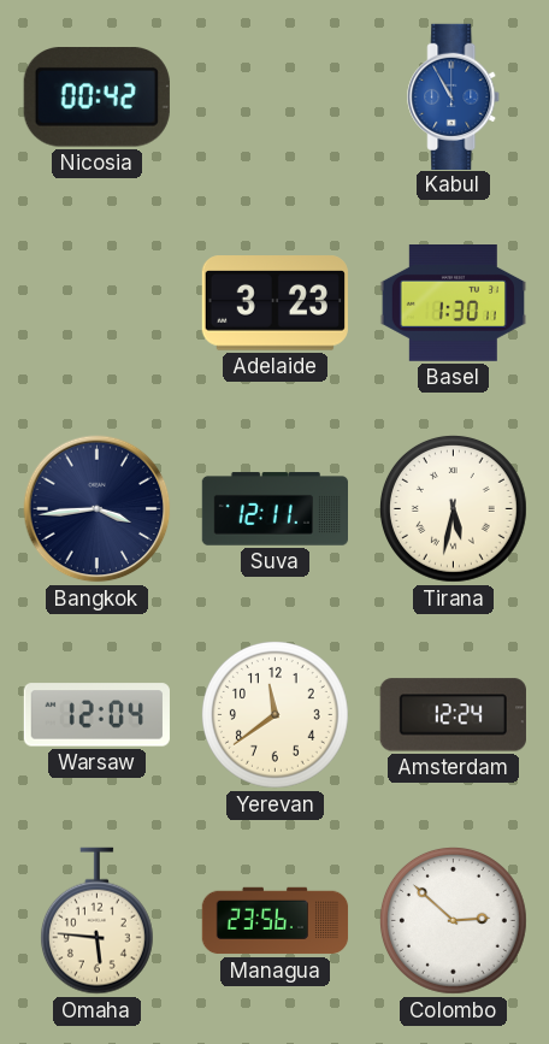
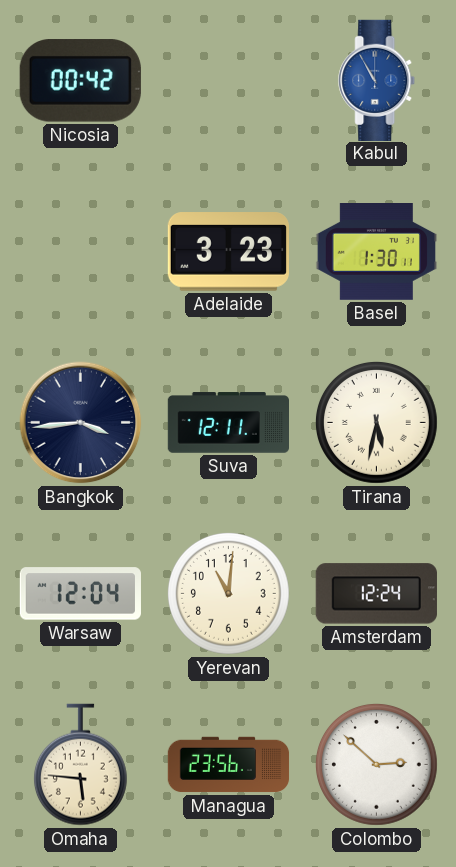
Yerevan: 11:39 -> 11:01
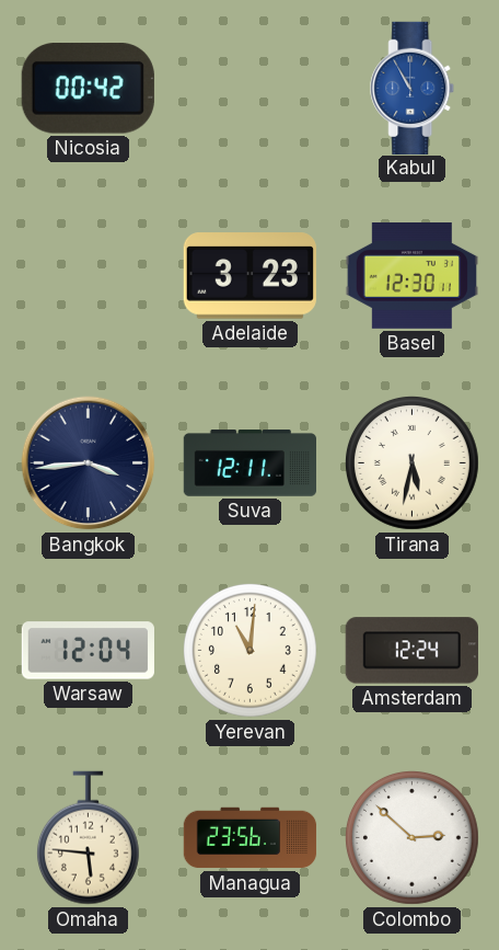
Basel: 1:30 -> 12:30
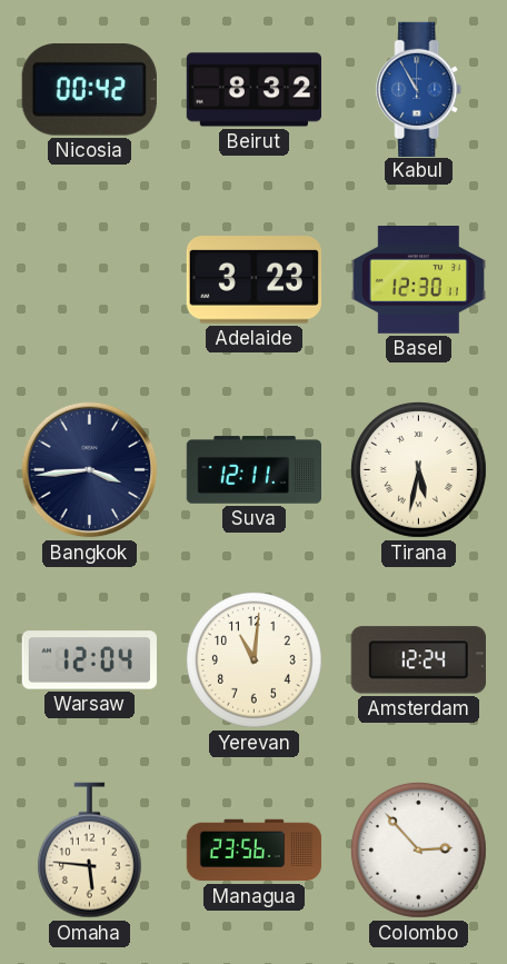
Beirut: none -> 8:32
Colombo: 2:52 -> 2:53
